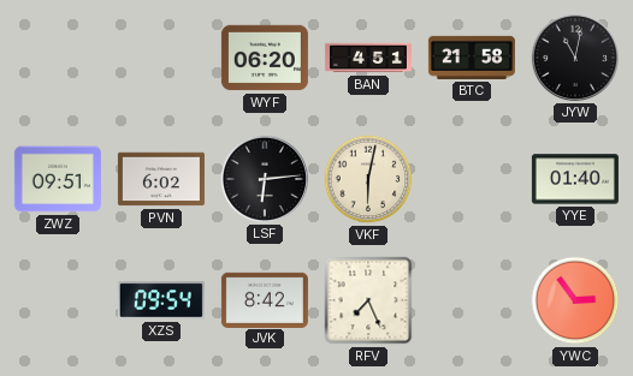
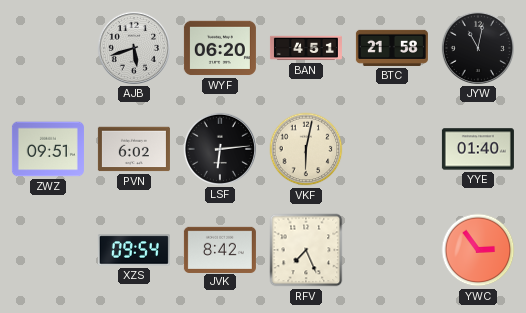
AJB: none -> 5:42
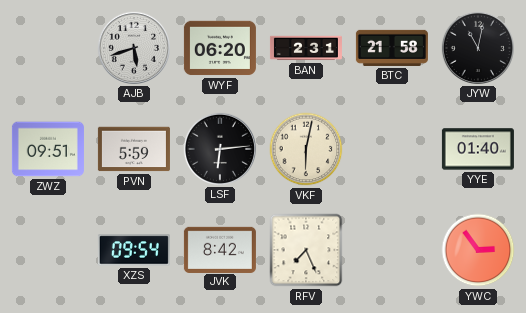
BAN: 4:51 -> 2:31
PVN: 6:02 -> 5:59
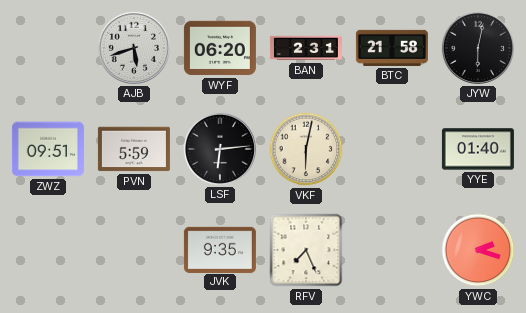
JYW: 11:02 -> 6:02
XZS: 09:54 -> none
JVK: 8:42 -> 9:35
YWC: 2:54 -> 2:18
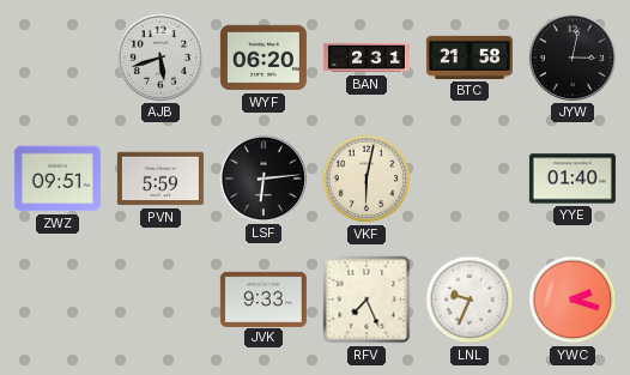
JYW: 6:02 -> 3:02
JVK: 9:35 -> 9:33
LNL: none -> 9:34
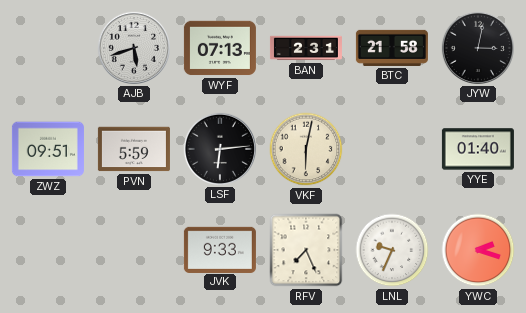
WYF: 06:20 -> 07:13
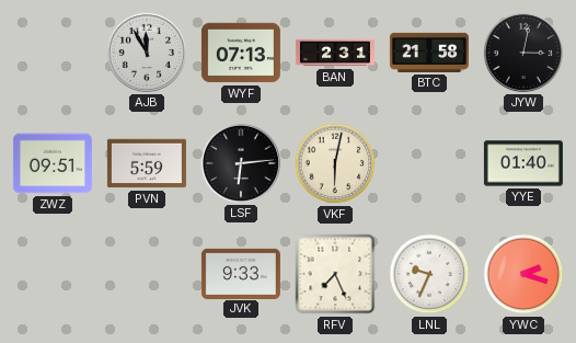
AJB: 5:42 -> 11:55
